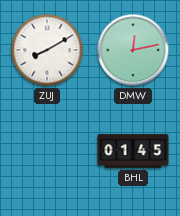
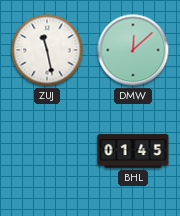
ZUJ: 8:10 -> 11:28
DMW: 12:13 -> 12:08
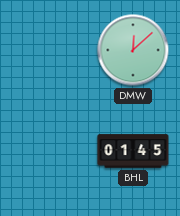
ZUJ: 11:28 -> none
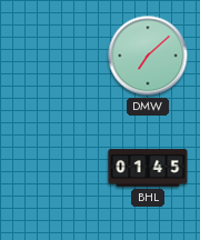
DMW: 12:08 -> 7:08
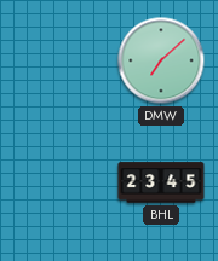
BHL: 01:45 -> 23:45
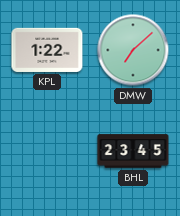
KPL: none -> 1:22
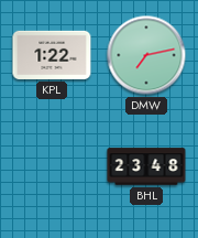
DMW: 7:08 -> 7:13
BHL: 23:45 -> 23:48
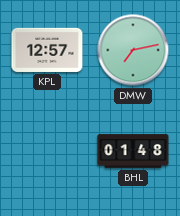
KPL: 1:22 -> 12:57
BHL: 23:48 -> 01:48
